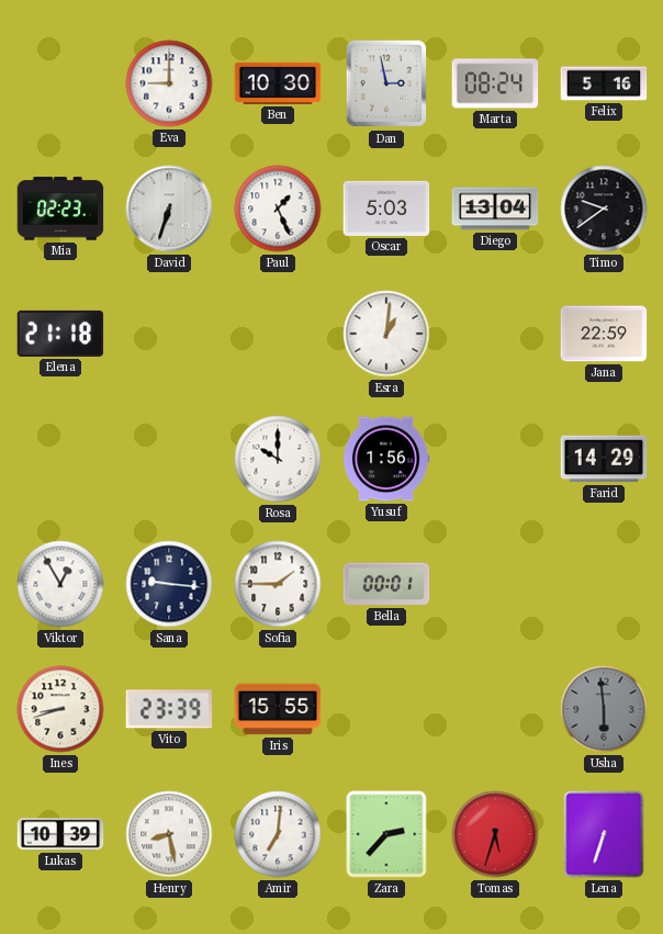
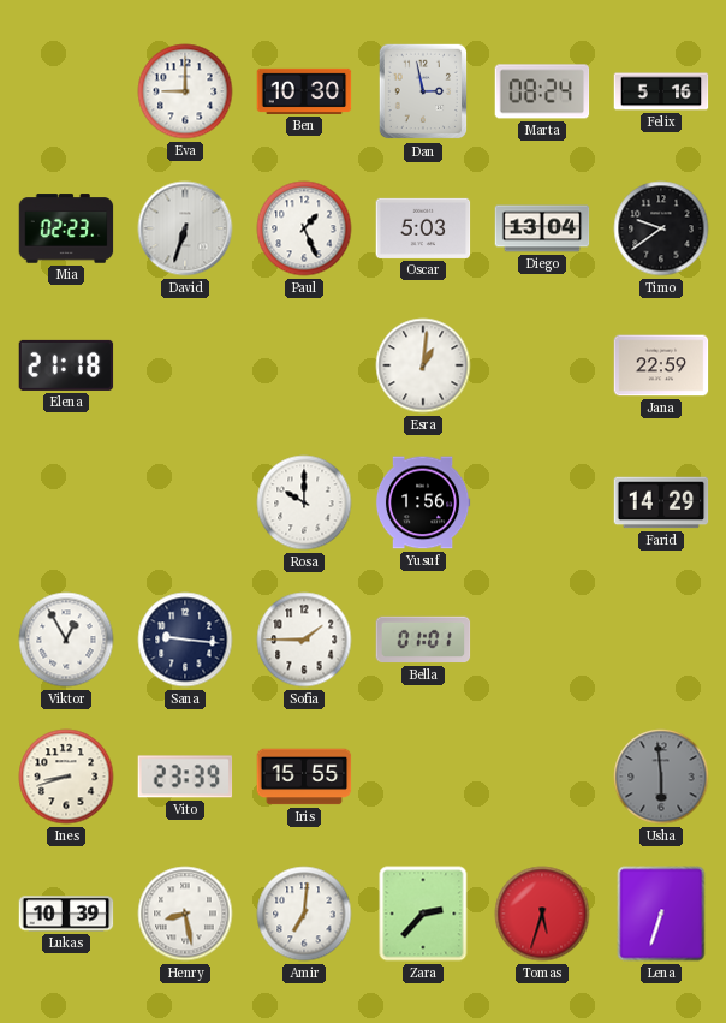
Bella: 00:01 -> 01:01
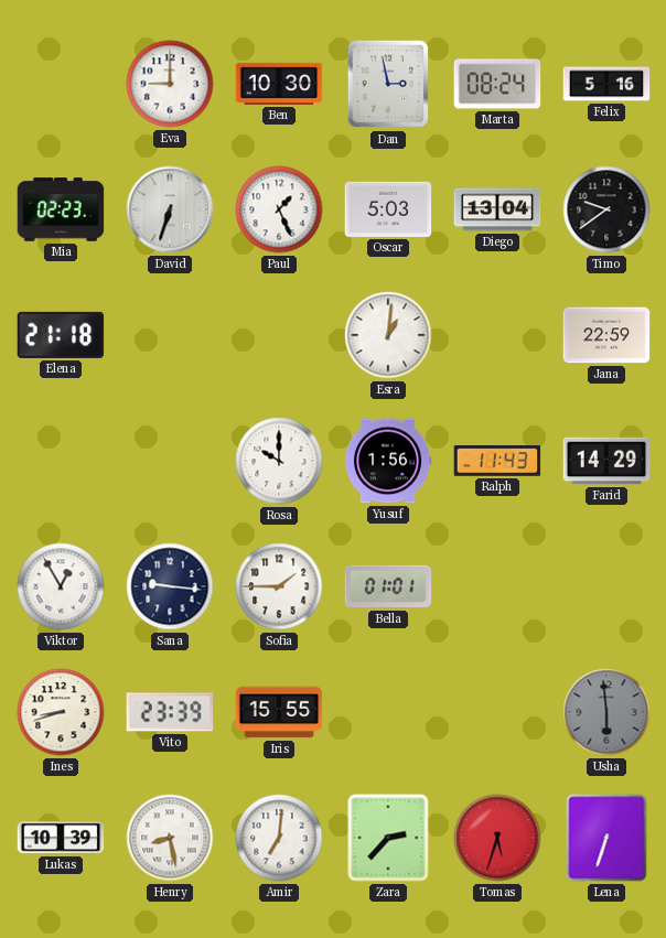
Ralph: none -> 11:43
